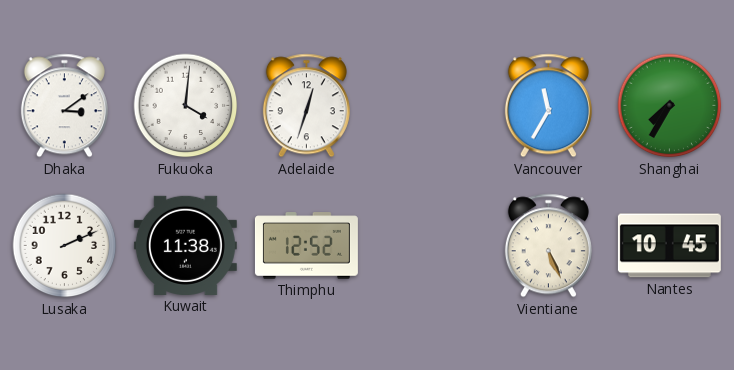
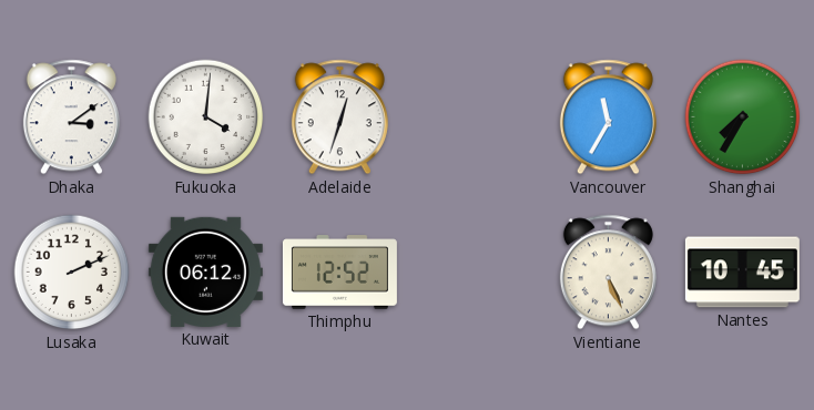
Kuwait: 11:38 -> 06:12
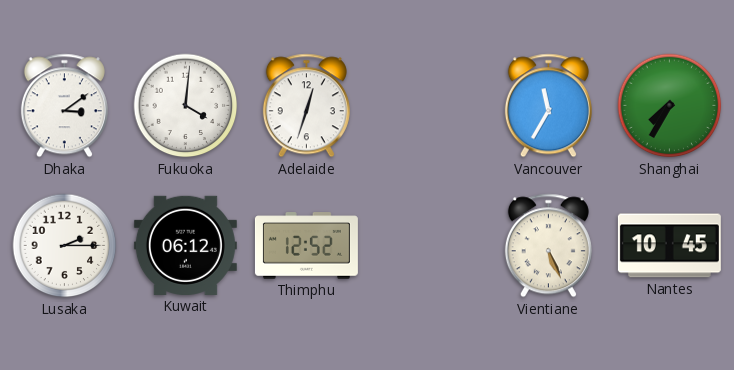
Lusaka: 2:11 -> 2:15
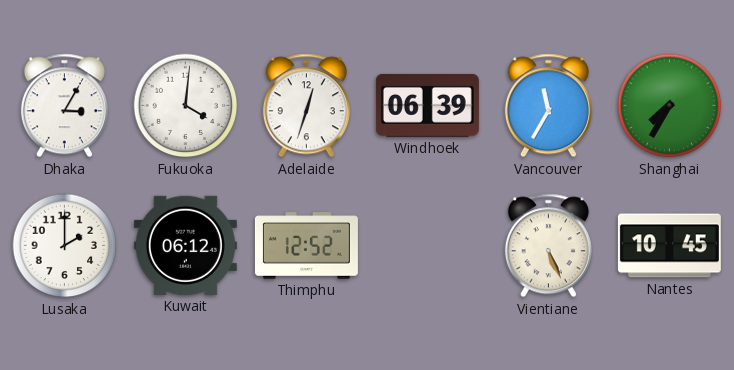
Dhaka: 3:09 -> 3:05
Windhoek: none -> 06:39
Lusaka: 2:15 -> 2:00
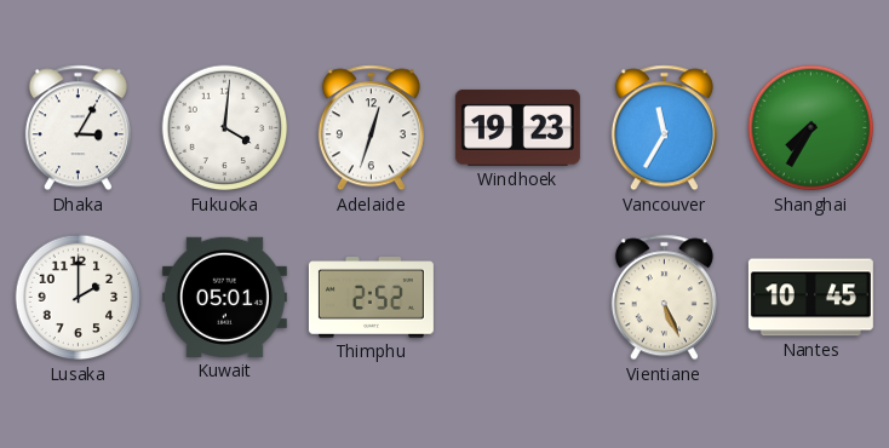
Windhoek: 06:39 -> 19:23
Kuwait: 06:12 -> 05:01
Thimphu: 12:52 -> 2:52
